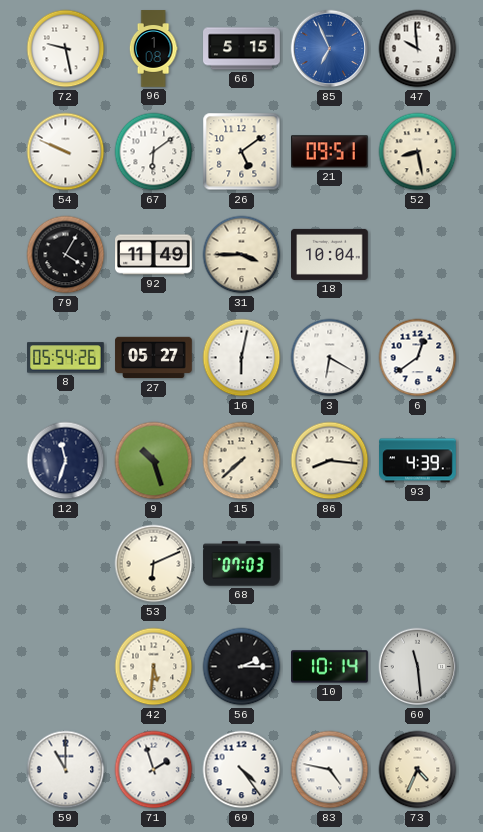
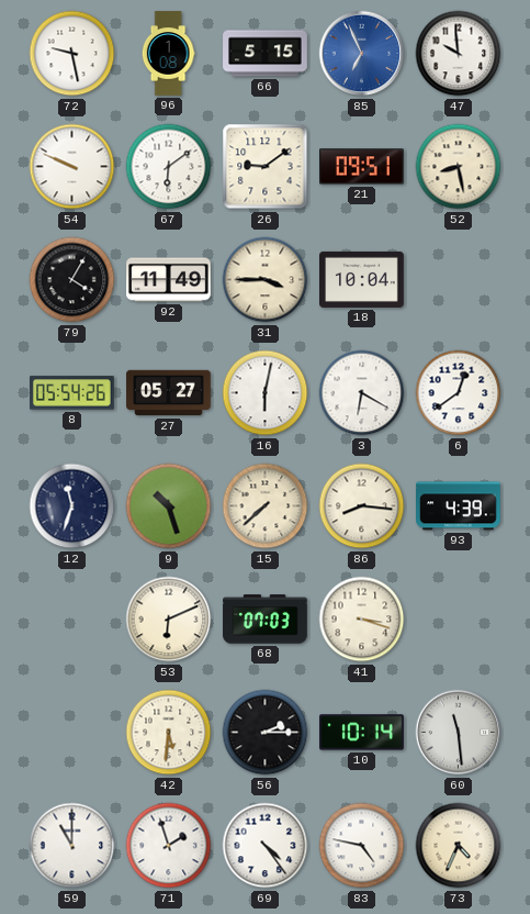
26: 5:09 -> 9:09
41: none -> 3:18
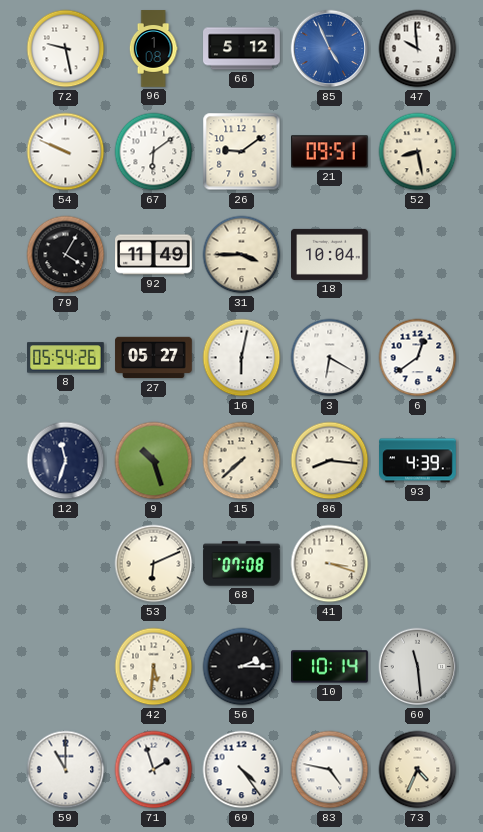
66: 5:15 -> 5:12
85: 6:56 -> 4:56
68: 07:03 -> 07:08
